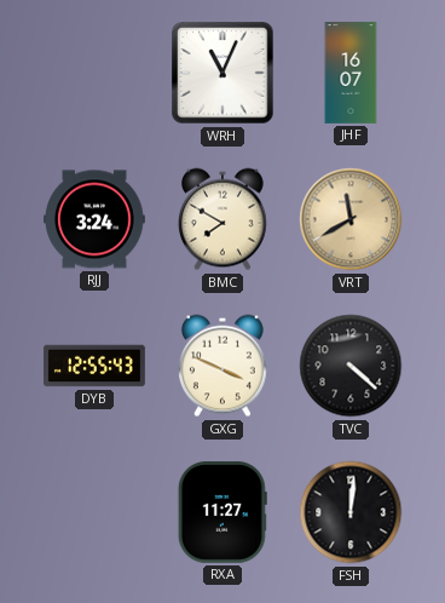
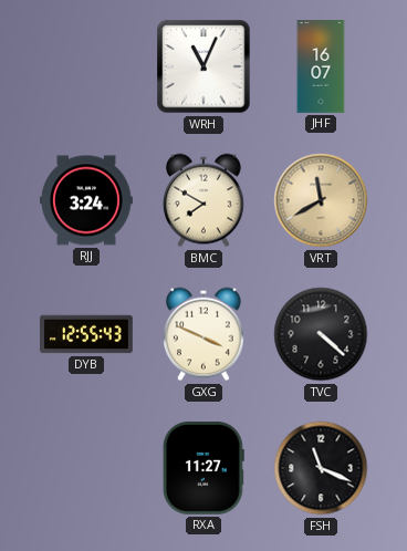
FSH: 12:01 -> 11:19
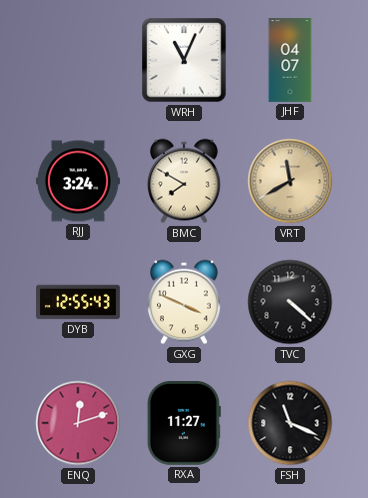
JHF: 16:07 -> 04:07
ENQ: none -> 12:12
